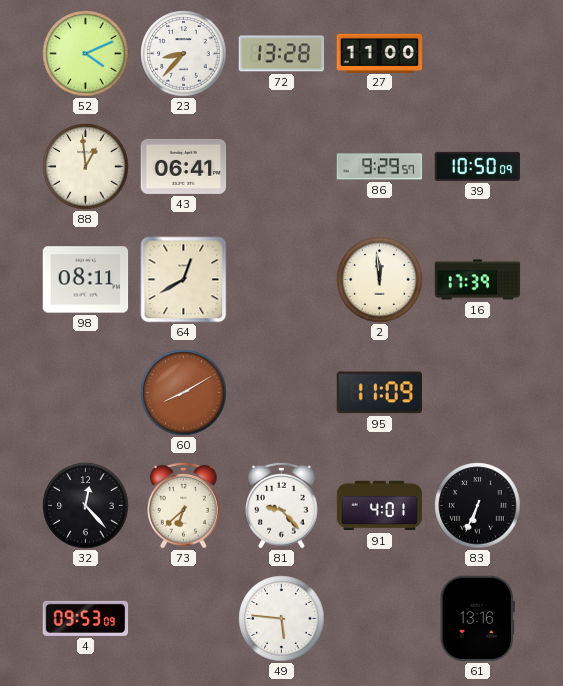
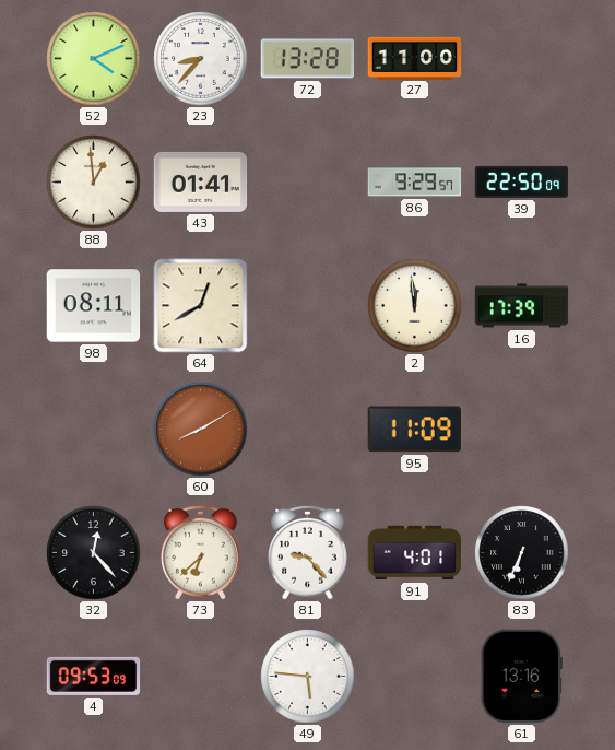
43: 06:41 -> 01:41
39: 10:50 -> 22:50
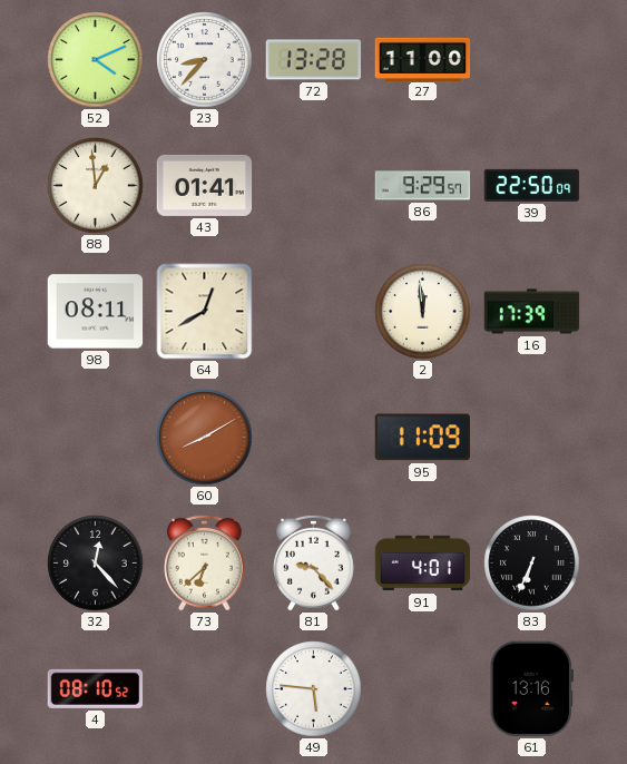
4: 09:53 -> 08:10
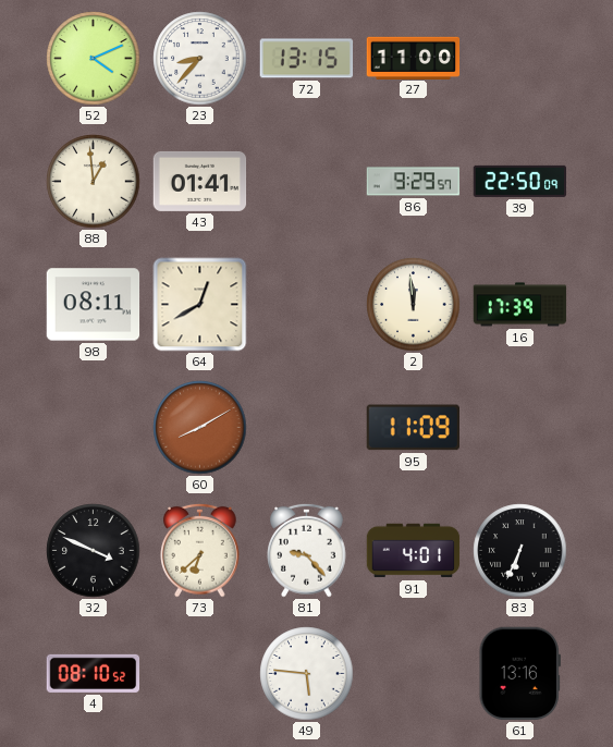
72: 13:28 -> 13:15
32: 12:23 -> 3:49
